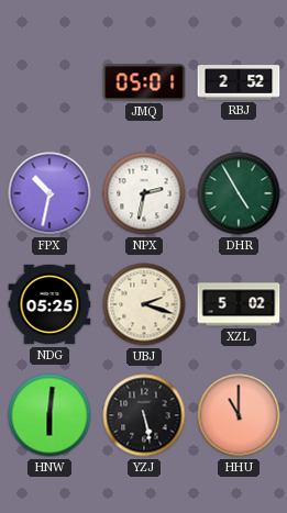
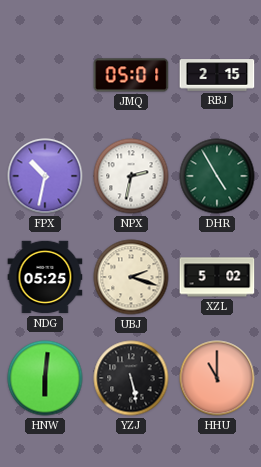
RBJ: 2:52 -> 2:15
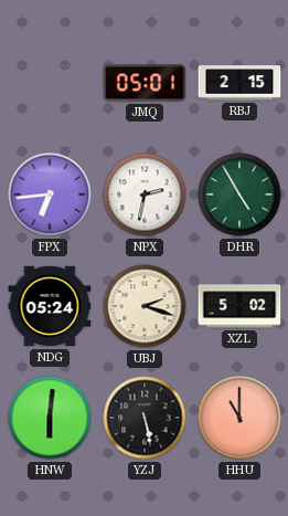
FPX: 10:32 -> 6:44
NDG: 05:25 -> 05:24
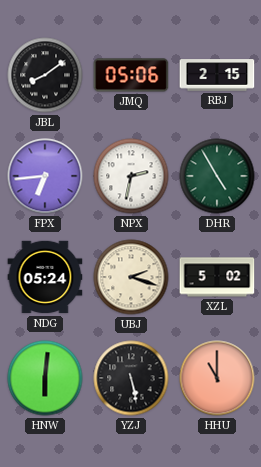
JBL: none -> 8:09
JMQ: 05:01 -> 05:06
